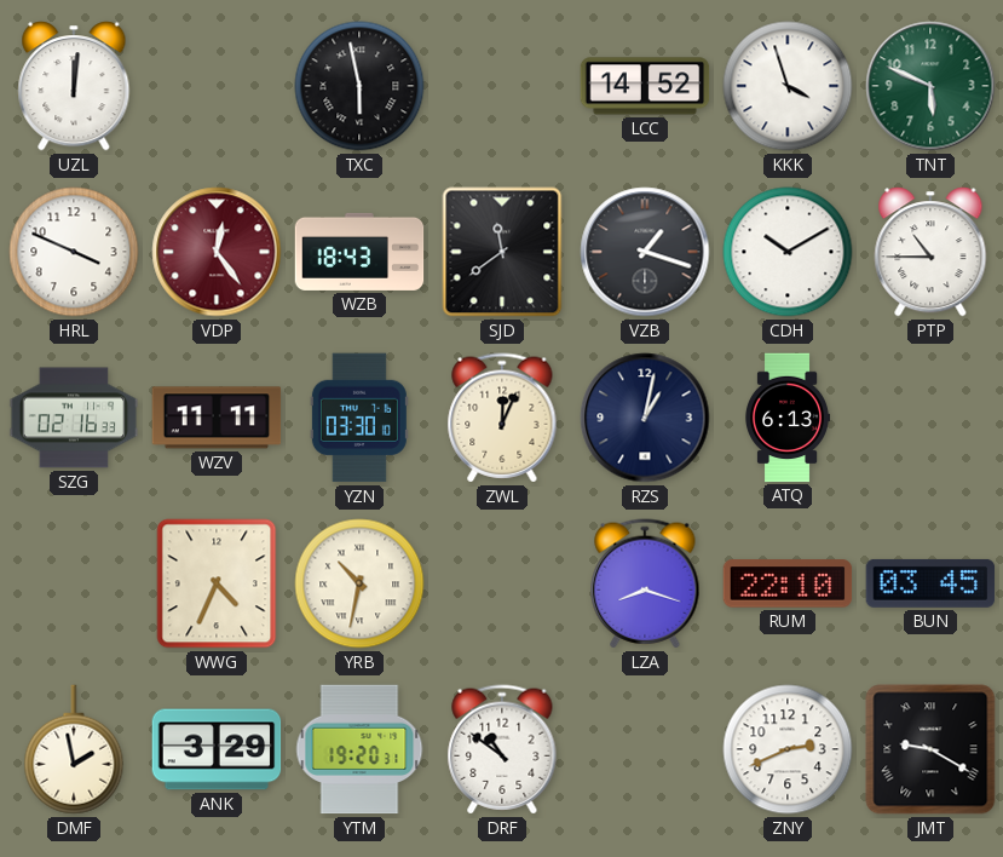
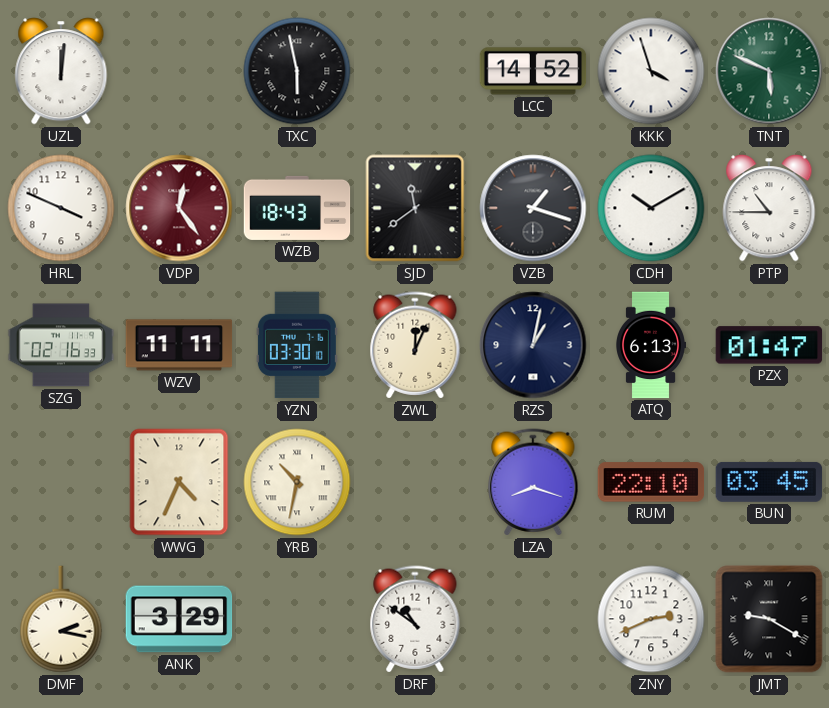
PZX: none -> 01:47
DMF: 1:58 -> 2:17
YTM: 19:20 -> none
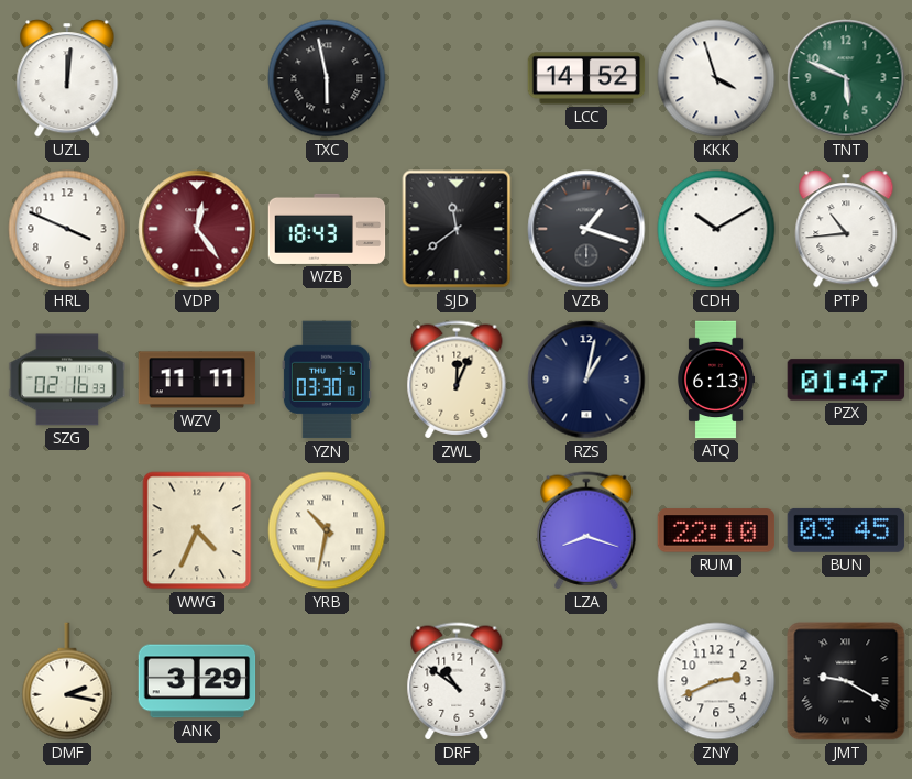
PTP: 10:45 -> 10:44
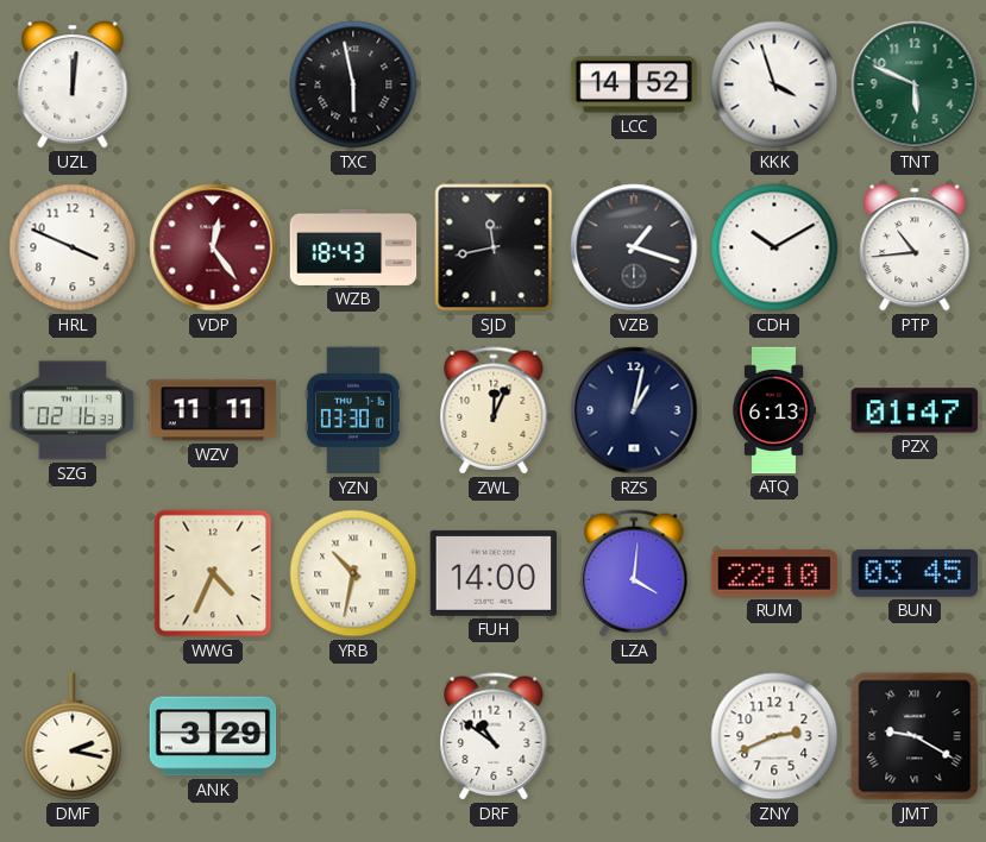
SJD: 11:39 -> 11:43
FUH: none -> 14:00
LZA: 8:18 -> 4:01
